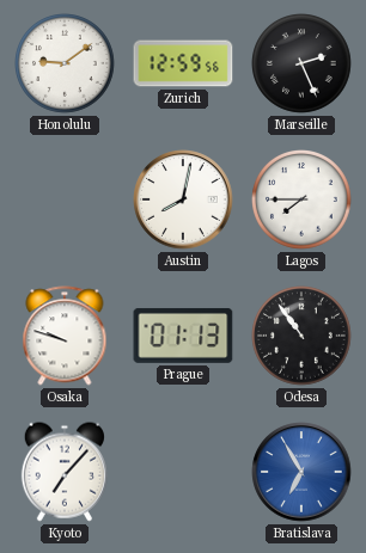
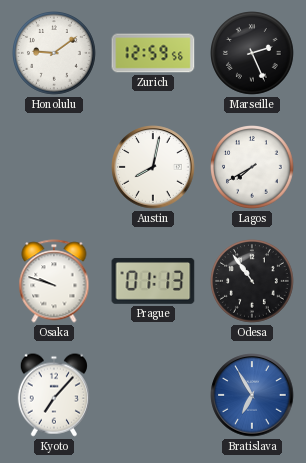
Lagos: 7:45 -> 7:40
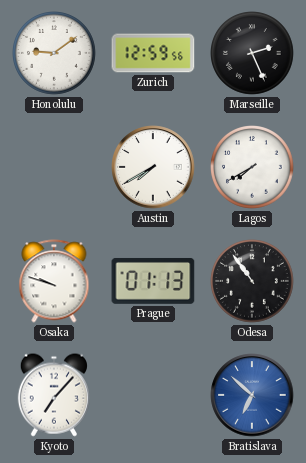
Austin: 8:02 -> 7:40
Bratislava: 6:55 -> 6:52
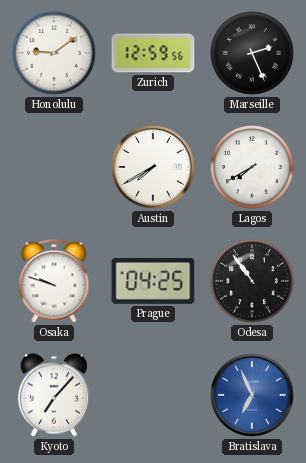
Prague: 01:13 -> 04:25
Bratislava: 6:52 -> 6:56
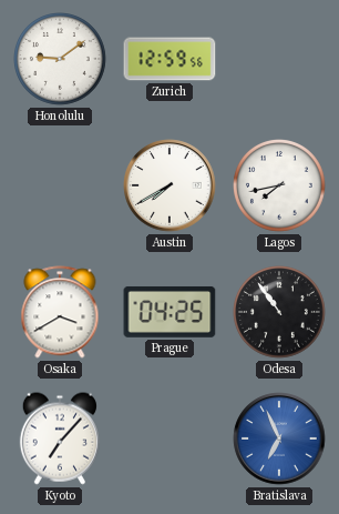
Marseille: 2:26 -> none
Lagos: 7:40 -> 7:43
Osaka: 9:48 -> 3:40
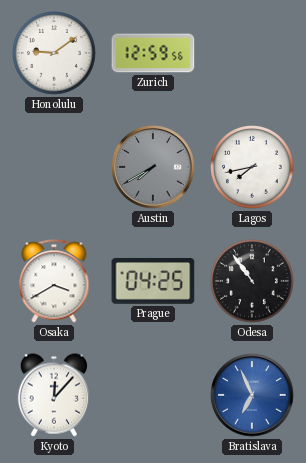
Austin dial: white -> grey
Kyoto: 7:07 -> 12:07
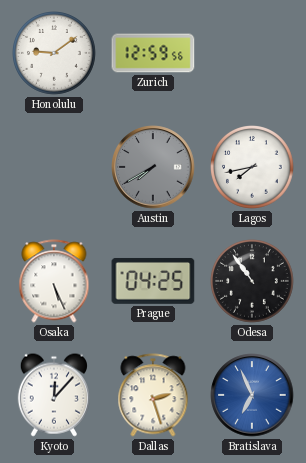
Osaka: 3:40 -> 5:26
Dallas: none -> 2:27
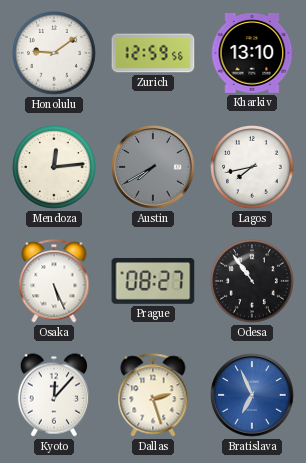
Kharkiv: none -> 13:10
Mendoza: none -> 12:14
Prague: 04:25 -> 08:27
